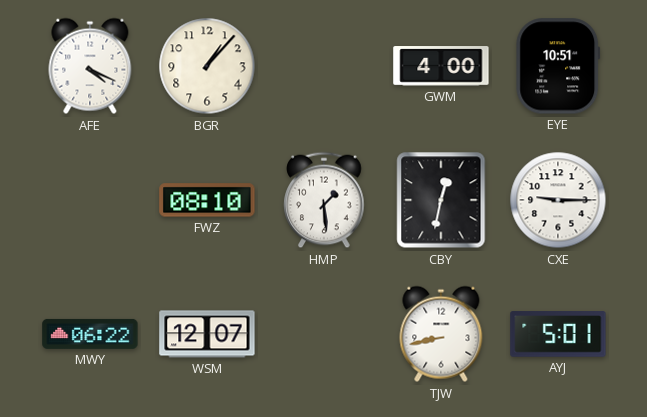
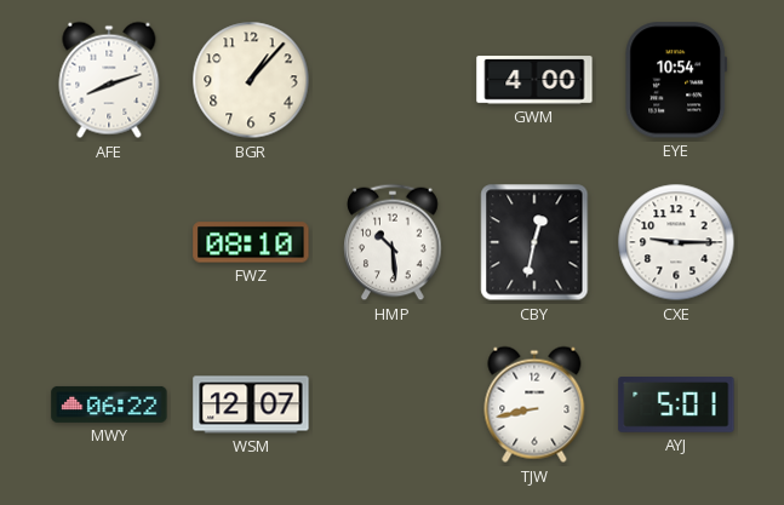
AFE: 4:19 -> 8:12
EYE: 10:51 -> 10:54
HMP: 1:29 -> 10:29
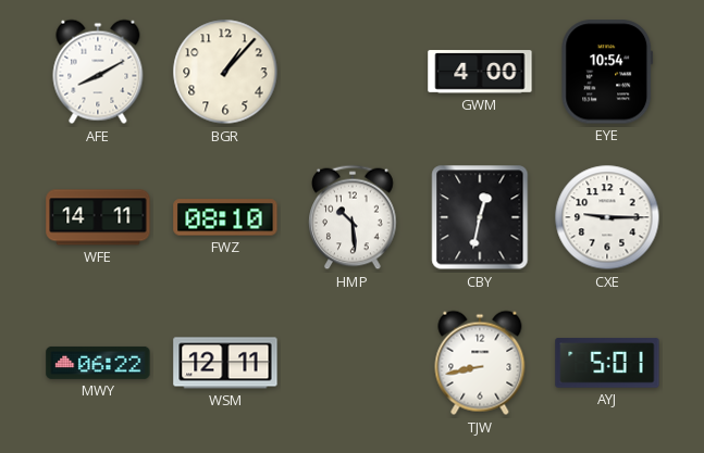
AFE: 8:12 -> 8:10
WFE: none -> 14:11
WSM: 12:07 -> 12:11
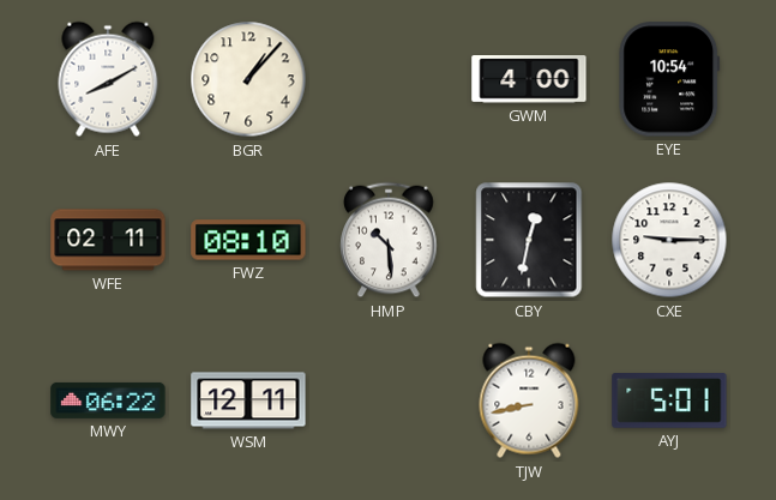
WFE: 14:11 -> 02:11
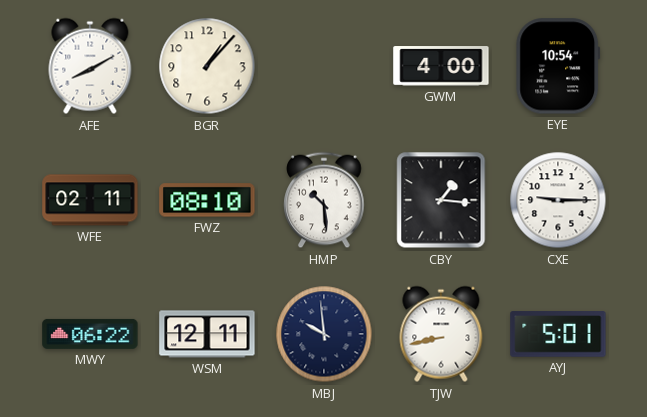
CBY: 12:32 -> 1:16
MBJ: none -> 9:59
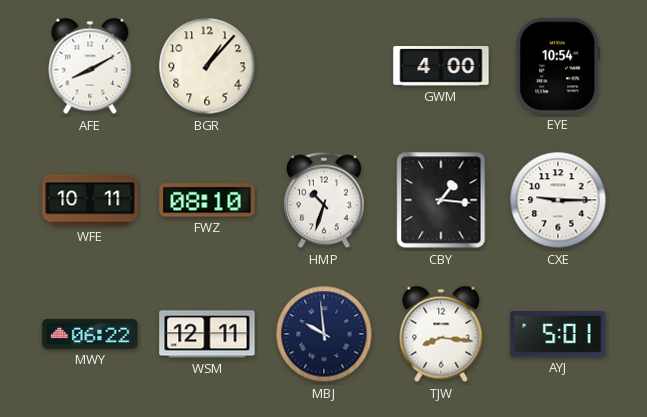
WFE: 02:11 -> 10:11
HMP: 10:29 -> 10:33
TJW: 8:43 -> 8:16
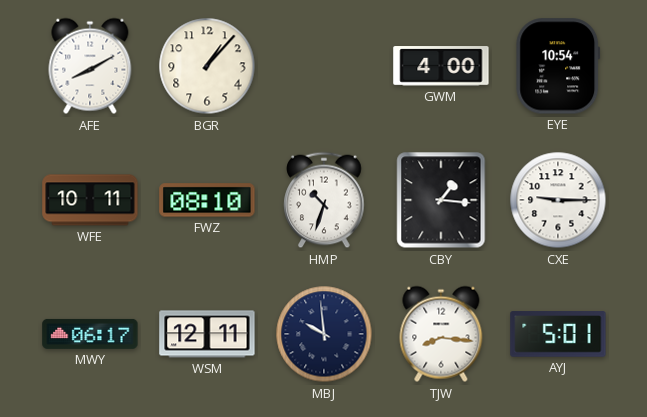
MWY: 06:22 -> 06:17
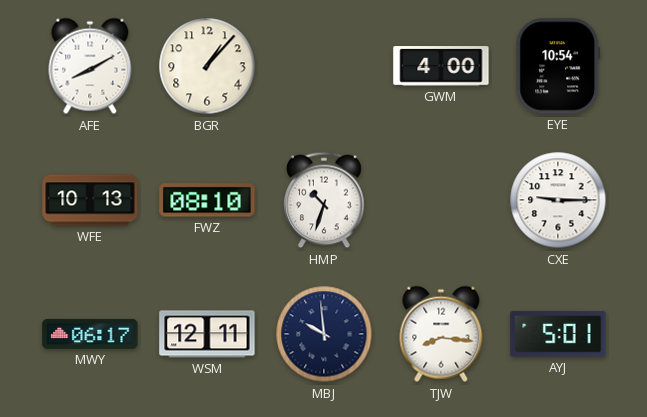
WFE: 10:11 -> 10:13
CBY: 1:16 -> none
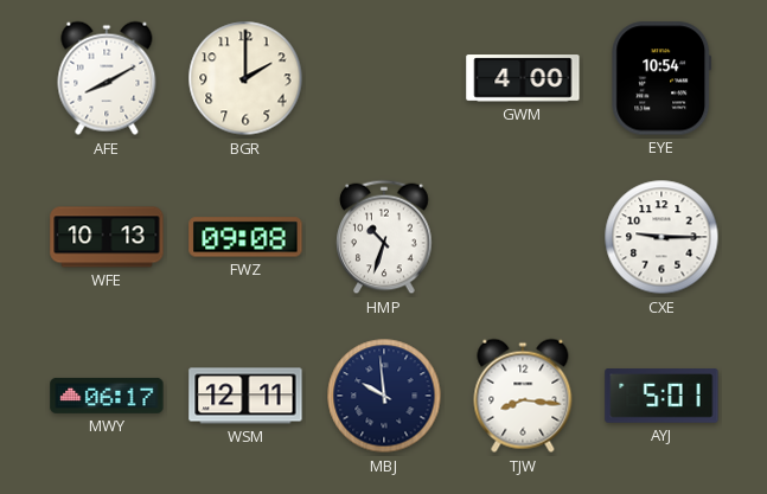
BGR: 1:07 -> 2:00
FWZ: 08:10 -> 09:08
